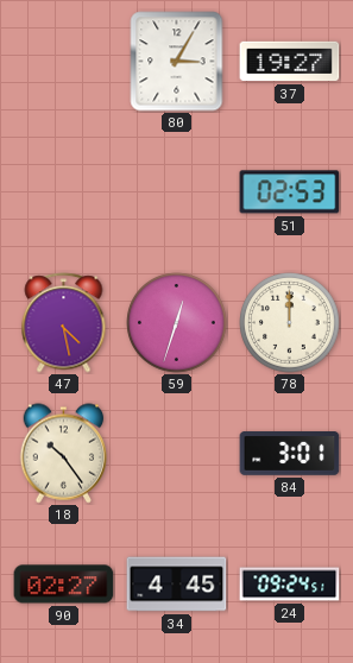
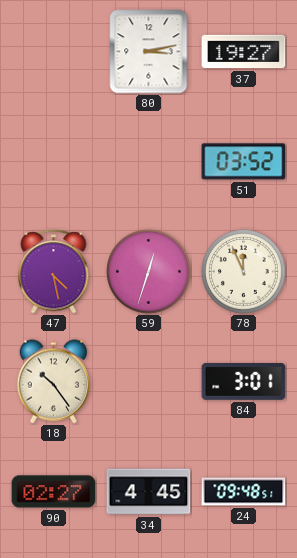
80: 3:05 -> 3:13
51: 02:53 -> 03:52
78: 12:00 -> 11:56
24: 09:24 -> 09:48
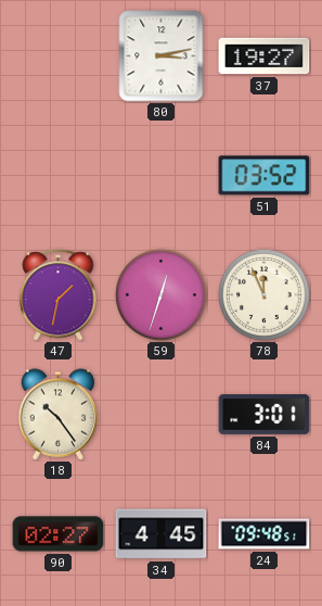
47: 4:28 -> 1:32
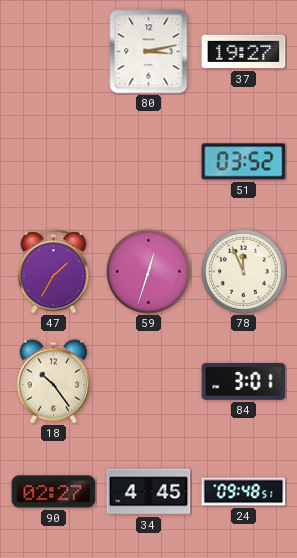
47: 1:32 -> 1:35
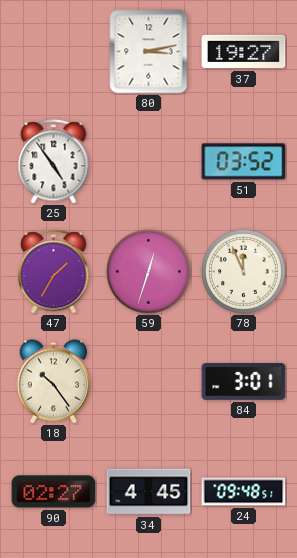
25: none -> 4:54
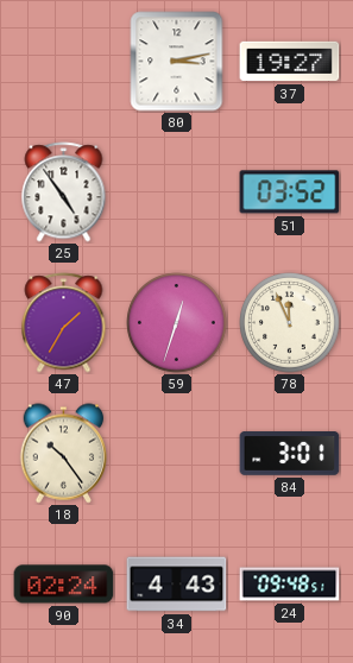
90: 02:27 -> 02:24
34: 4:45 -> 4:43
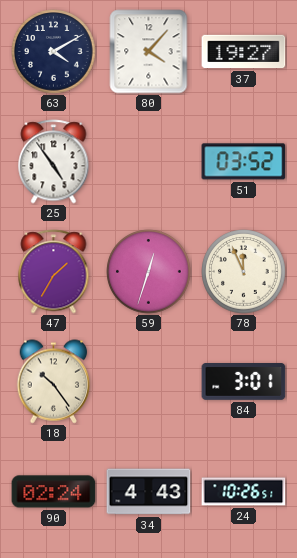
63: none -> 4:10
80: 3:13 -> 4:07
24: 09:48 -> 10:26
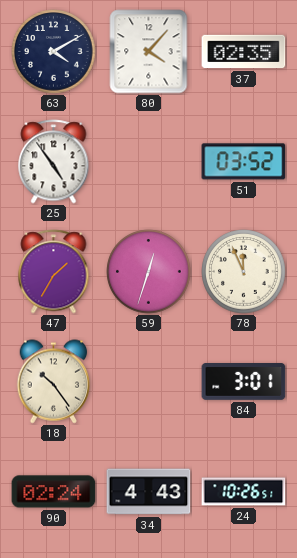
37: 19:27 -> 02:35
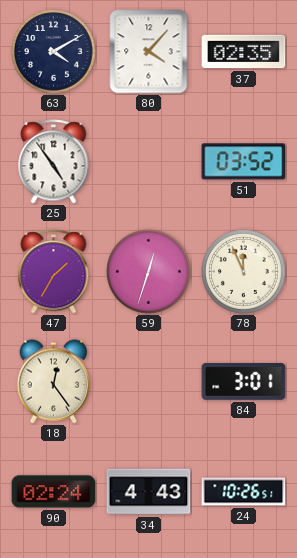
18: 10:24 -> 12:24
